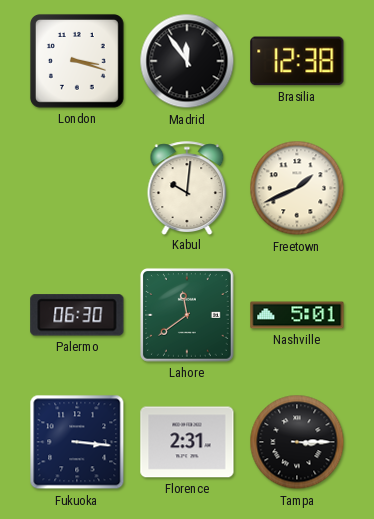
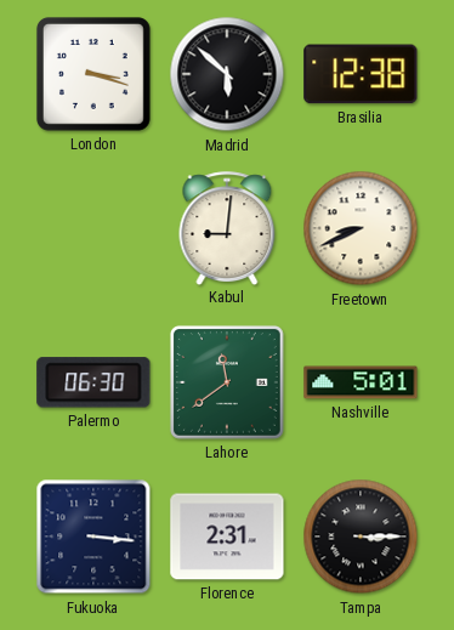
Madrid: 11:54 -> 5:52
Kabul: 10:01 -> 9:01
Freetown: 1:41 -> 8:41
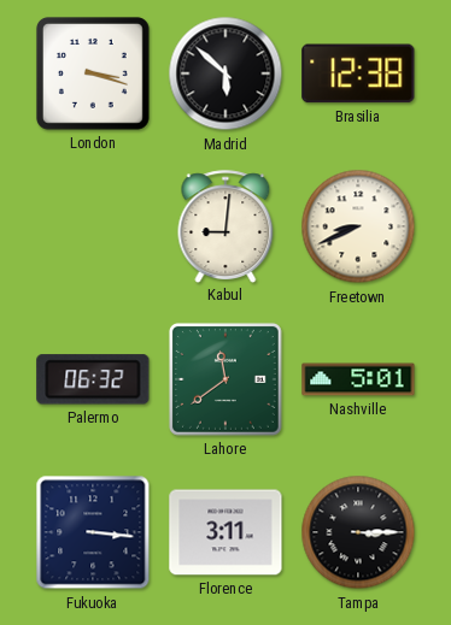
Palermo: 06:30 -> 06:32
Florence: 2:31 -> 3:11
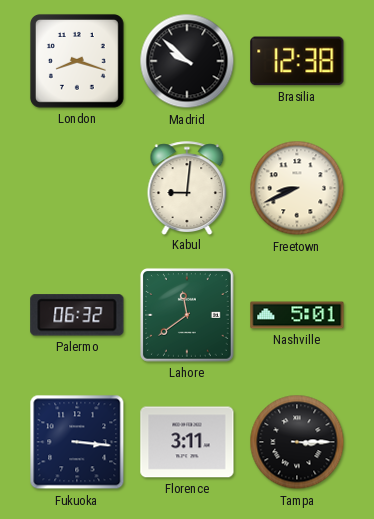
London: 3:18 -> 8:18
Madrid: 5:52 -> 9:52
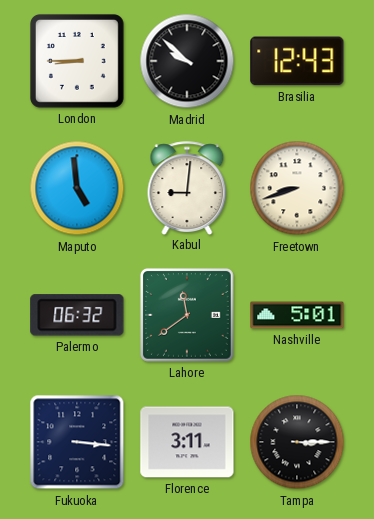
London: 8:18 -> 8:45
Brasilia: 12:38 -> 12:43
Maputo: none -> 4:59
Freetown: 8:41 -> 8:42
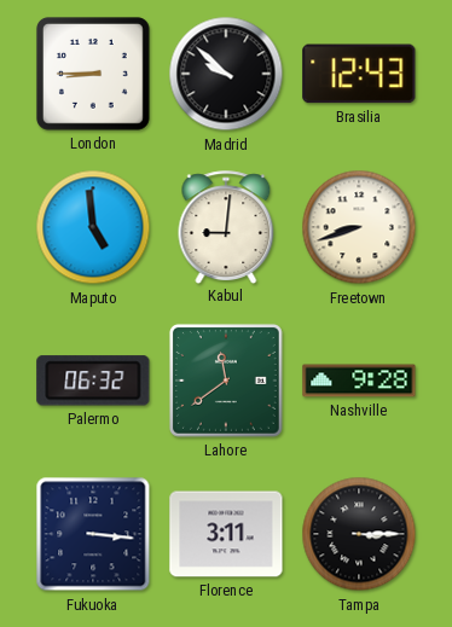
Nashville: 5:01 -> 9:28
